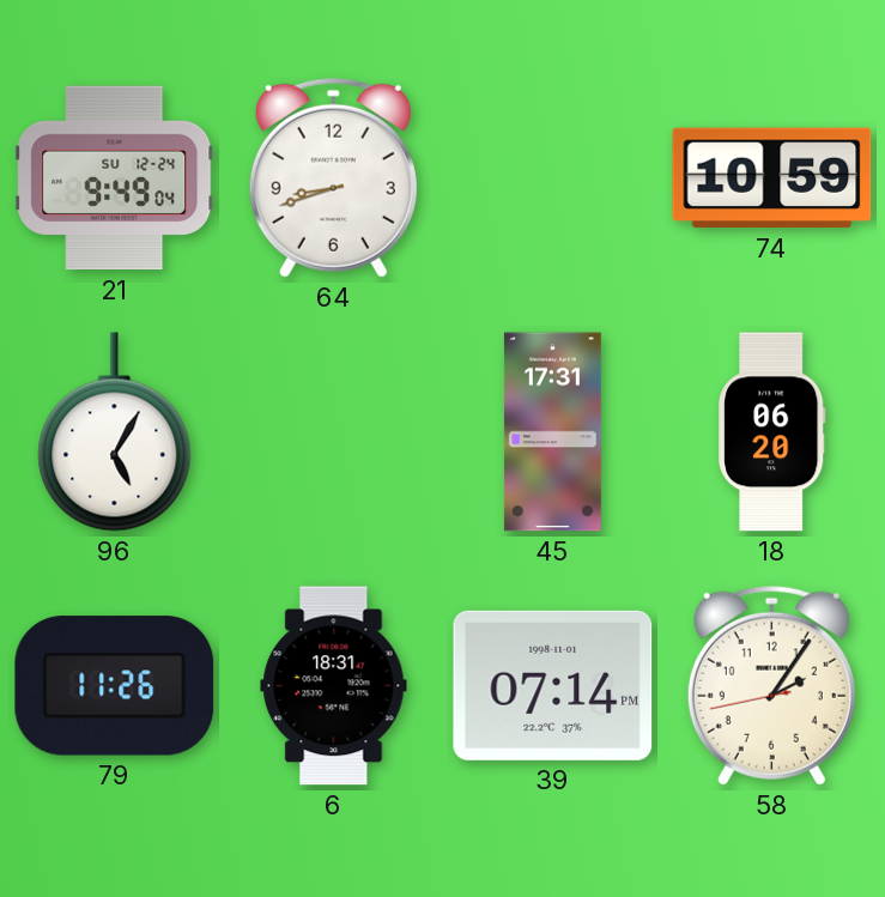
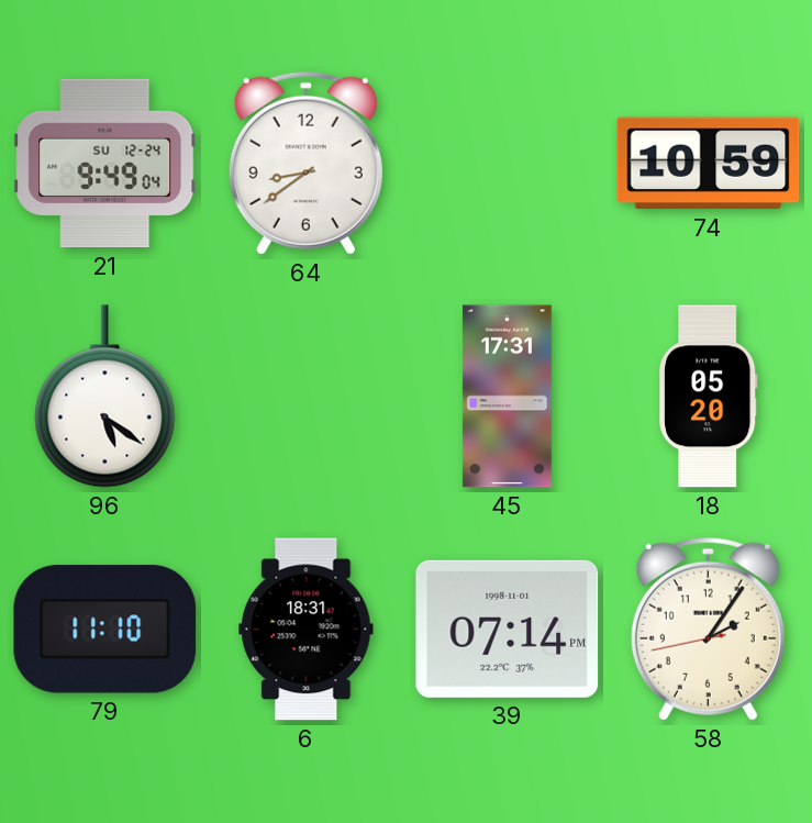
64: 8:42 -> 8:39
96: 5:05 -> 5:21
18: 06:20 -> 05:20
79: 11:26 -> 11:10
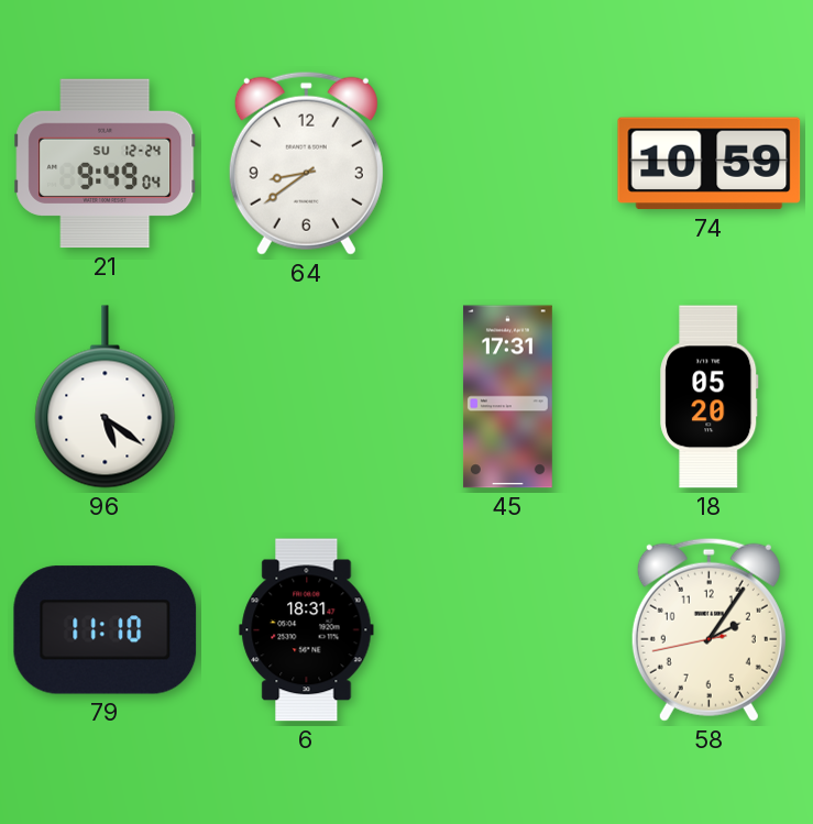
39: 07:14 -> none
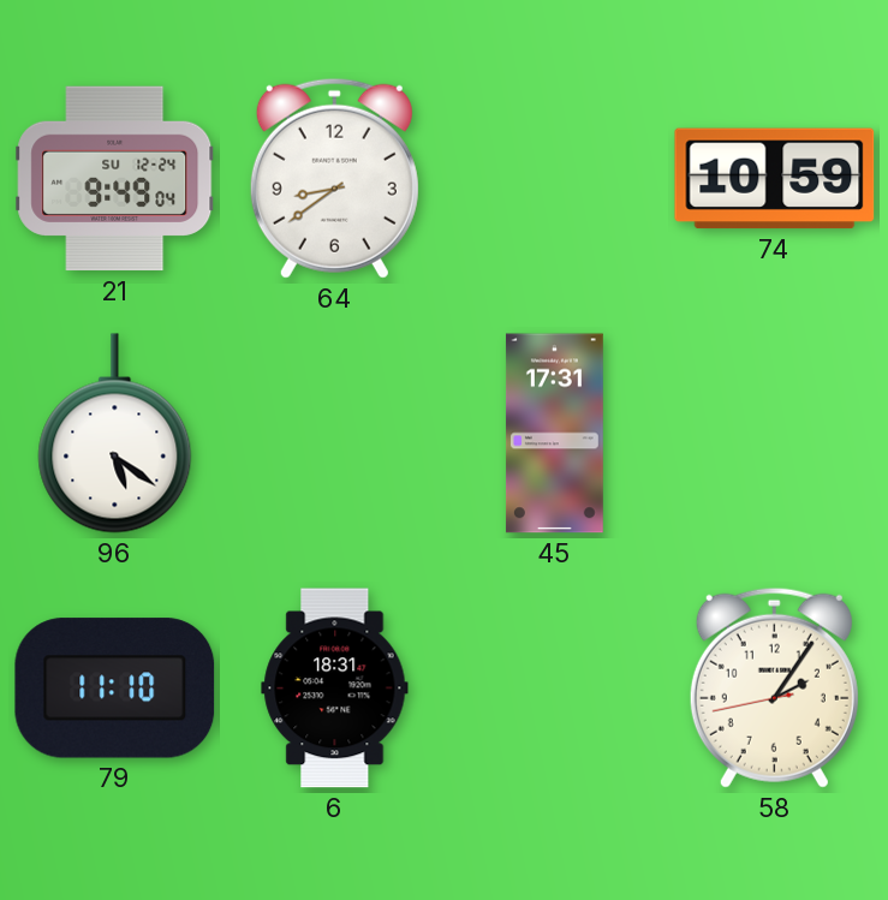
18: 05:20 -> none
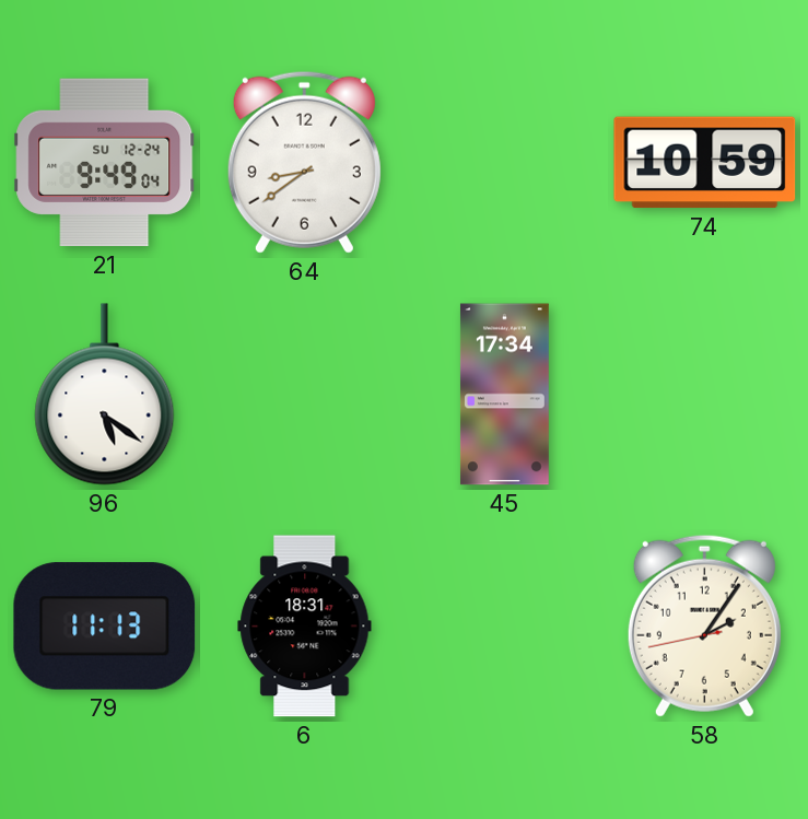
45: 17:31 -> 17:34
79: 11:10 -> 11:13
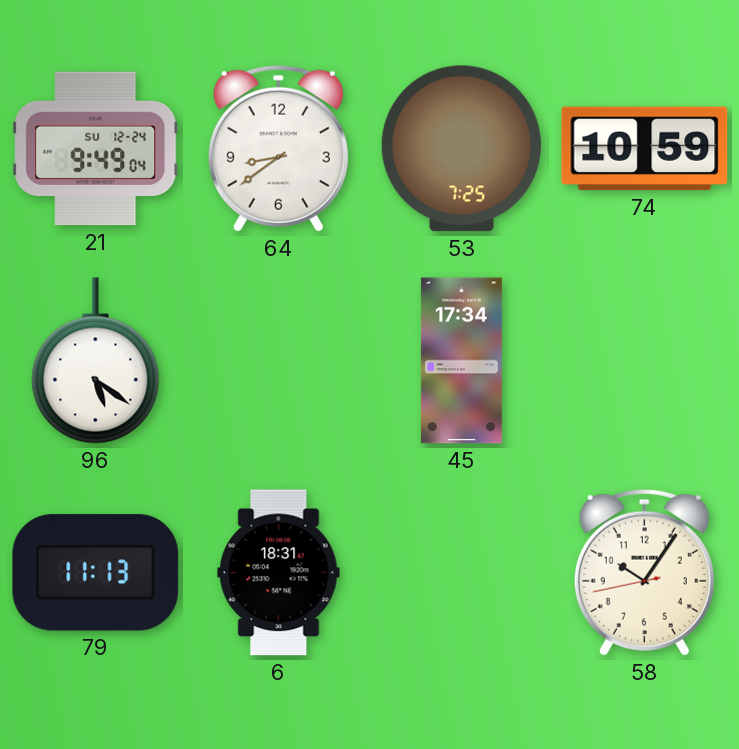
53: none -> 7:25
58: 2:05 -> 10:05
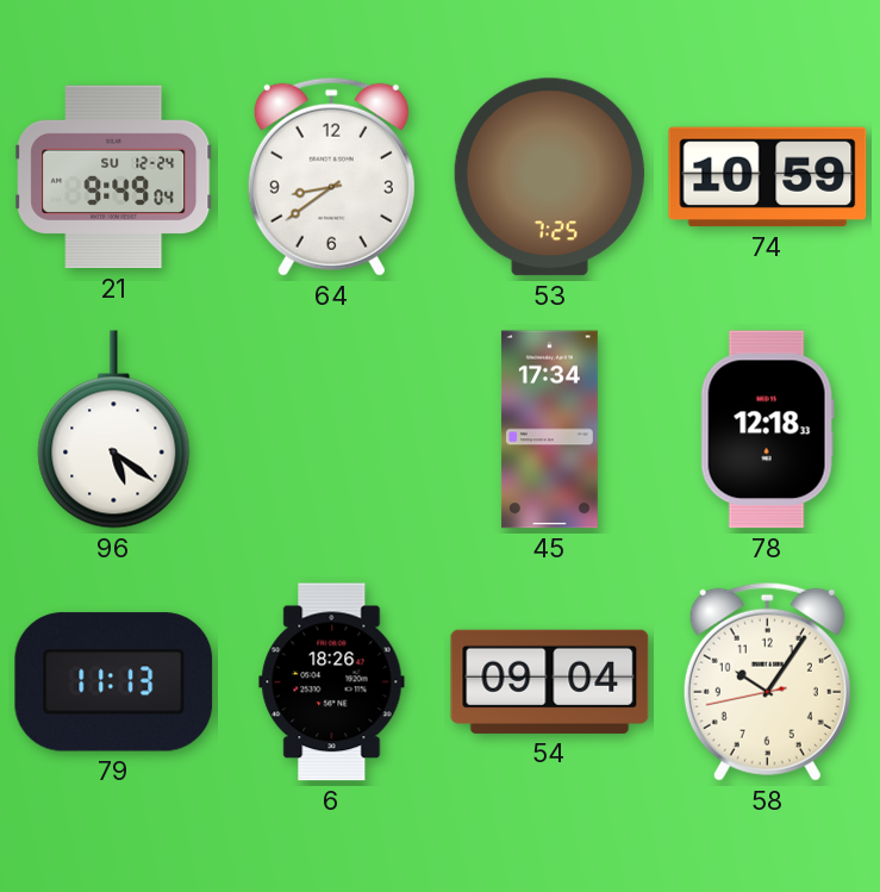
78: none -> 12:18
6: 18:31 -> 18:26
54: none -> 09:04
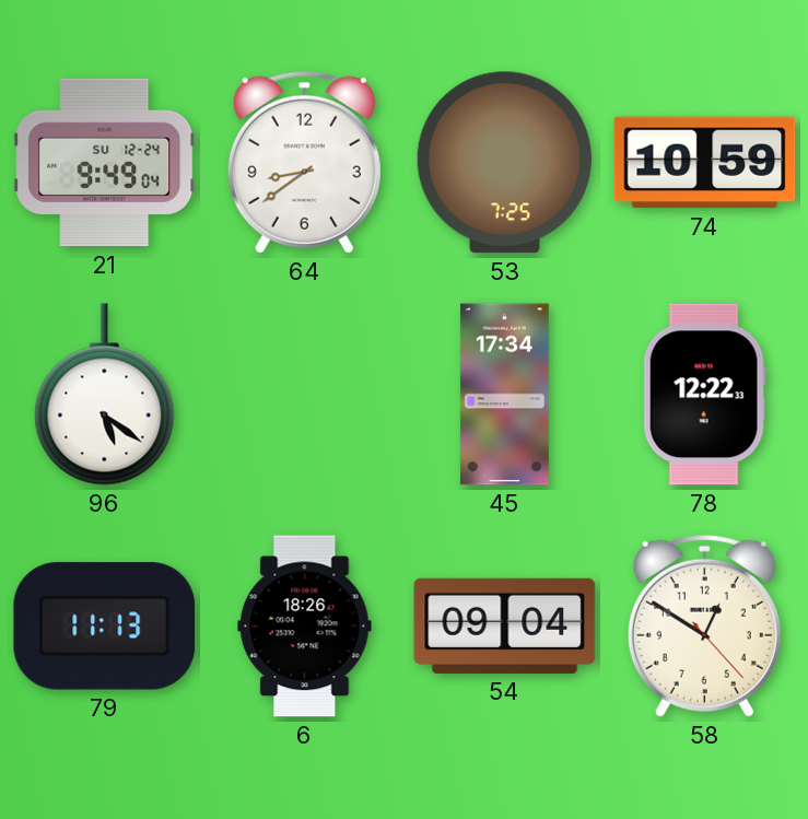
78: 12:18 -> 12:22
58: 10:05 -> 12:50
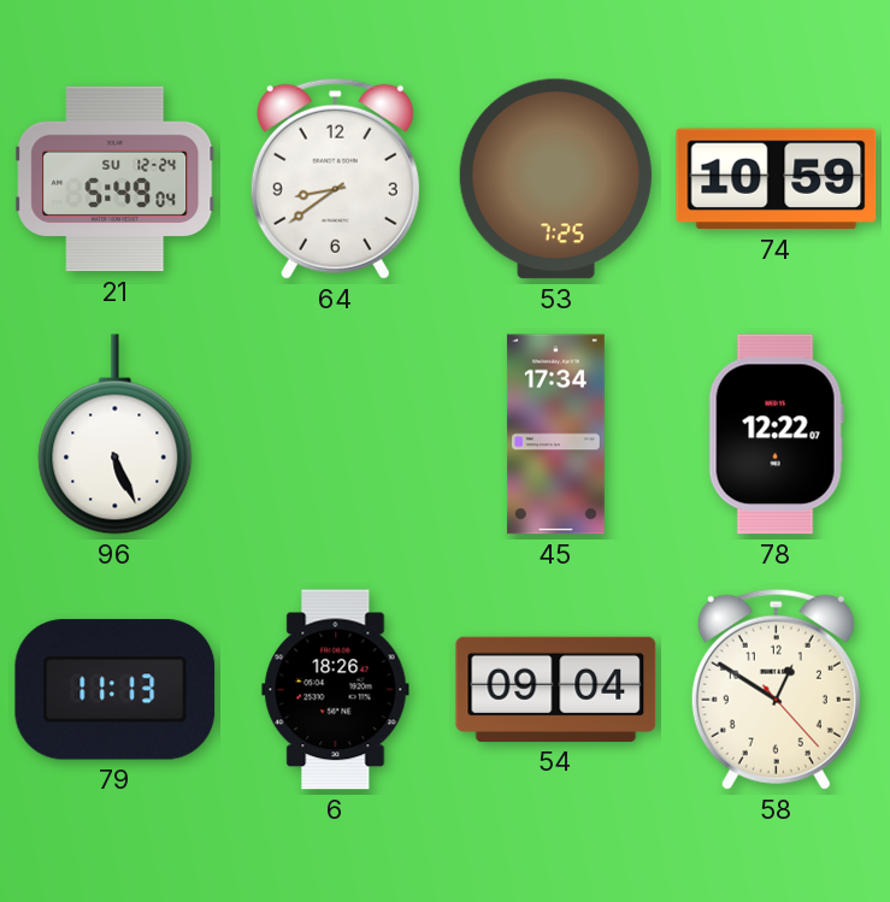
21: 9:49 -> 5:49
96: 5:21 -> 5:26
78: 12:22:33 -> 12:22:07
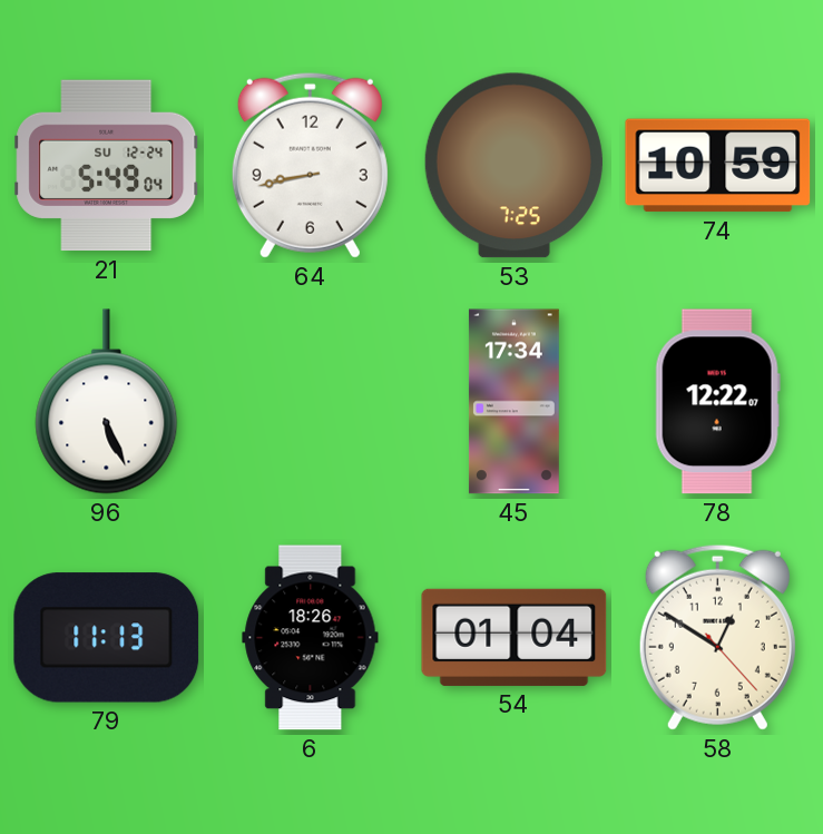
64: 8:39 -> 8:43
54: 09:04 -> 01:04
